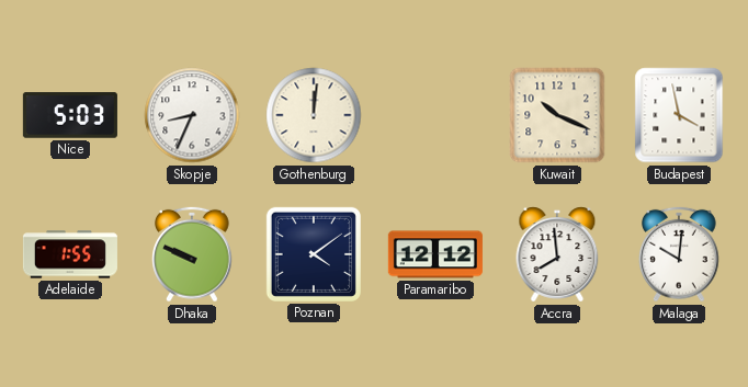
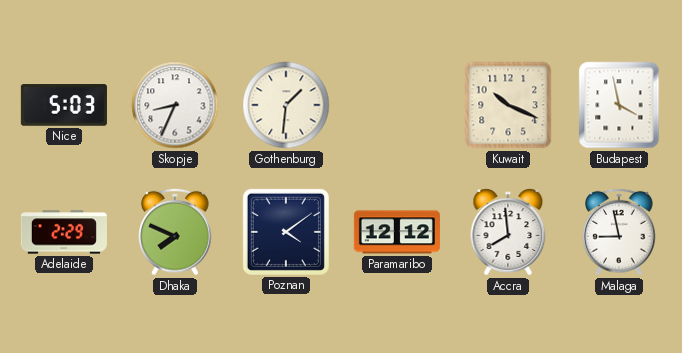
Gothenburg: 12:01 -> 1:31
Adelaide: 1:55 -> 2:29
Dhaka: 9:49 -> 7:49
Malaga: 10:01 -> 8:58
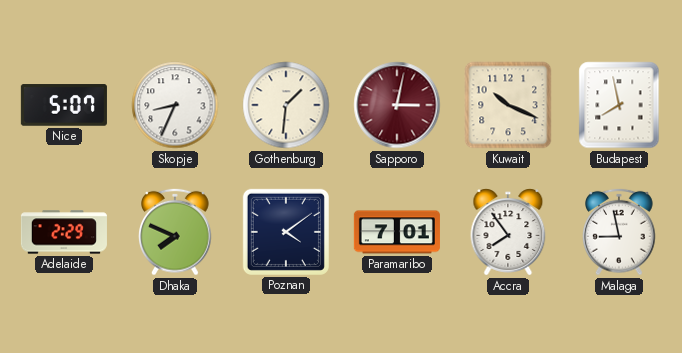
Nice: 5:03 -> 5:07
Sapporo: none -> 3:02
Budapest: 3:58 -> 7:58
Paramaribo: 12:12 -> 7:01
Accra: 7:59 -> 7:54
